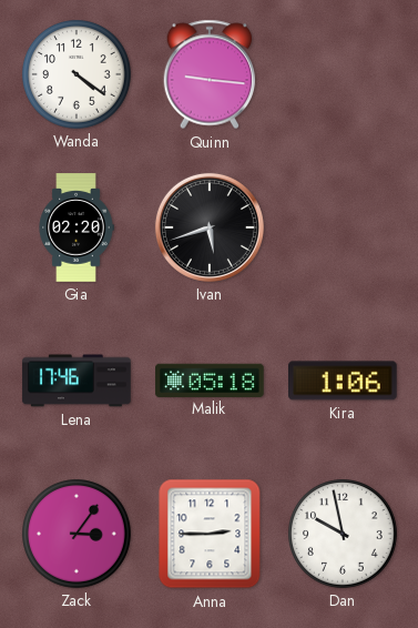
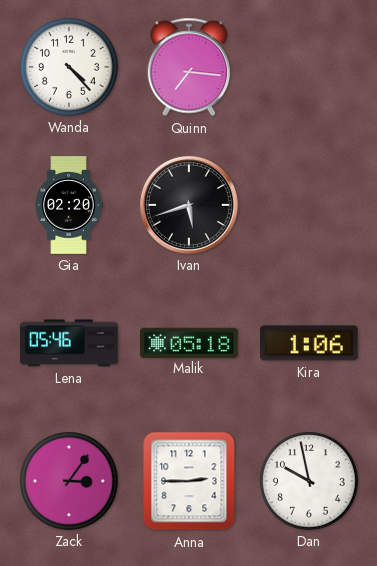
Wanda: 4:21 -> 4:23
Quinn: 9:16 -> 7:16
Lena: 17:46 -> 05:46
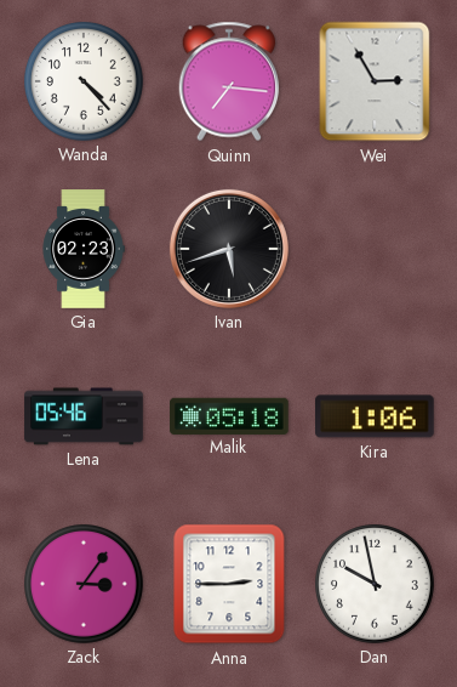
Wei: none -> 2:55
Gia: 02:20 -> 02:23
